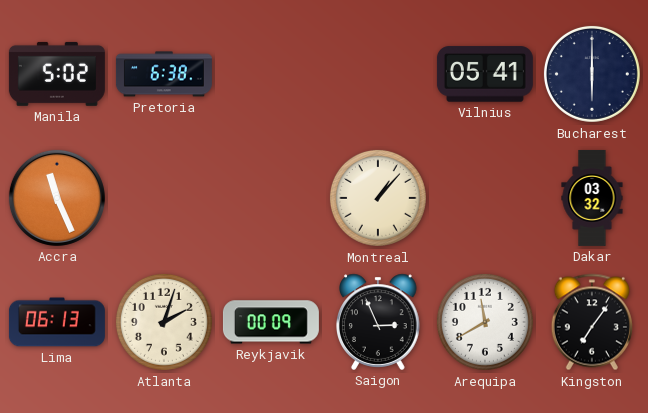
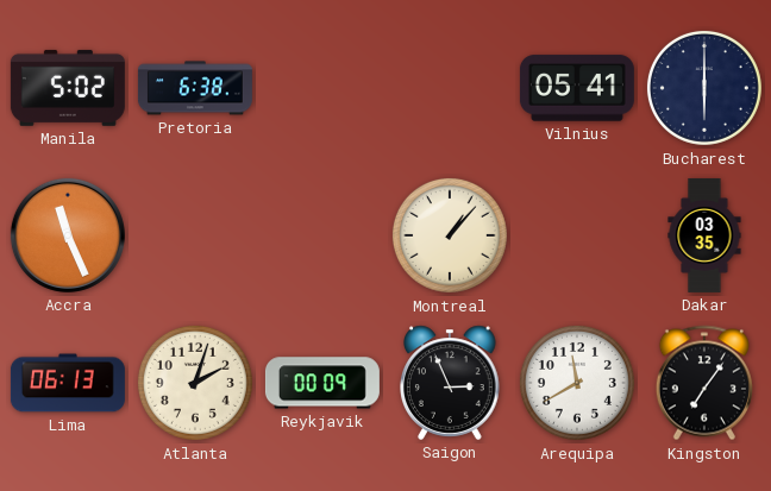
Dakar: 03:32 -> 03:35
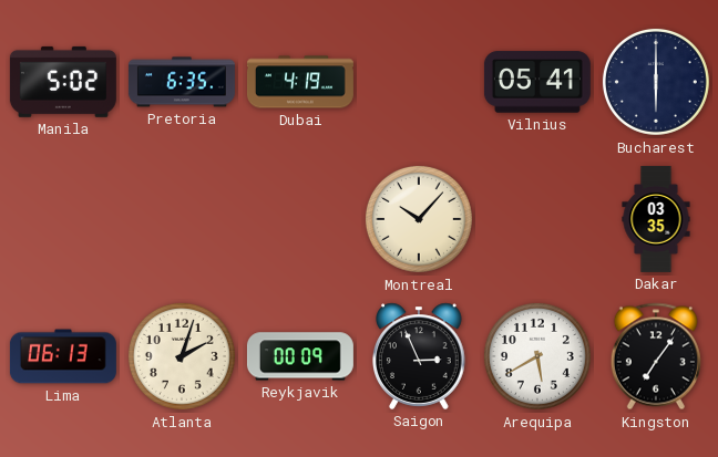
Pretoria: 6:38 -> 6:35
Dubai: none -> 4:19
Accra: 11:26 -> none
Montreal: 1:07 -> 10:07
Arequipa: 11:40 -> 5:40
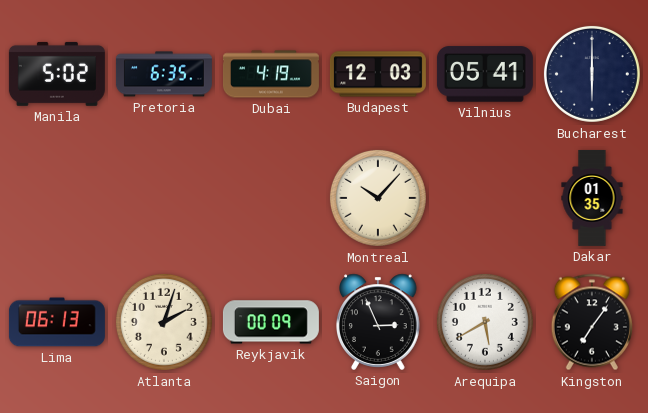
Budapest: none -> 12:03
Dakar: 03:35 -> 01:35
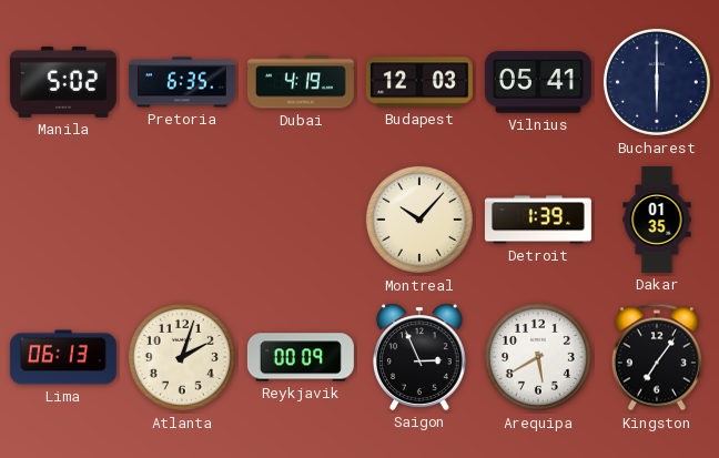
Detroit: none -> 1:39
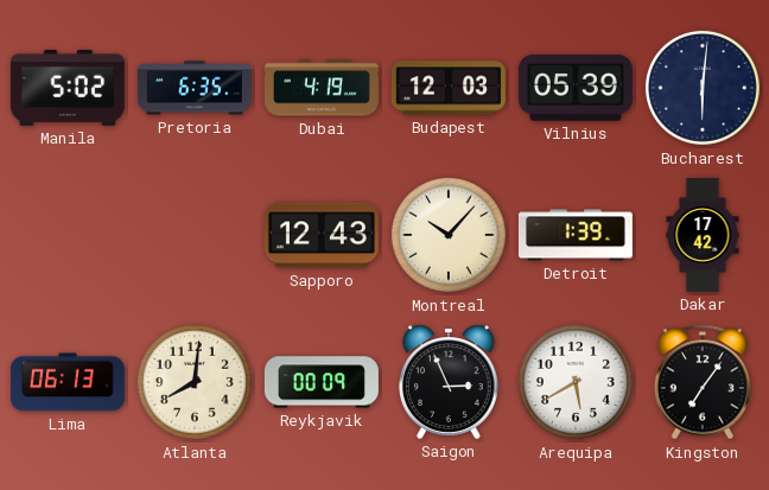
Vilnius: 05:41 -> 05:39
Bucharest: 6:00 -> 6:01
Sapporo: none -> 12:43
Dakar: 01:35 -> 17:42
Atlanta: 2:03 -> 8:01
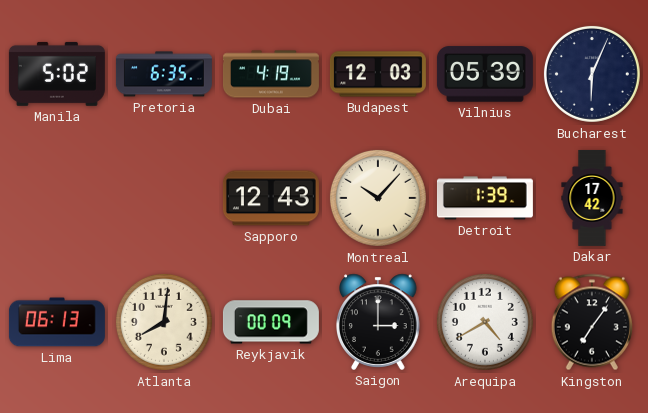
Bucharest: 6:01 -> 6:04
Saigon: 2:56 -> 3:00
Arequipa: 5:40 -> 4:40
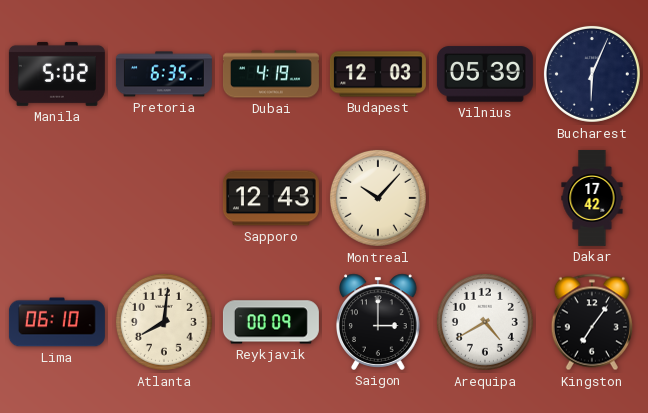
Detroit: 1:39 -> none
Lima: 06:13 -> 06:10
